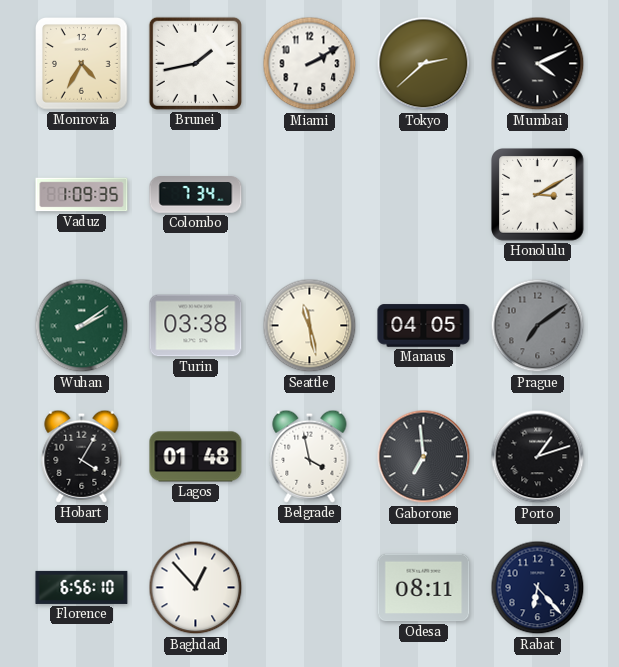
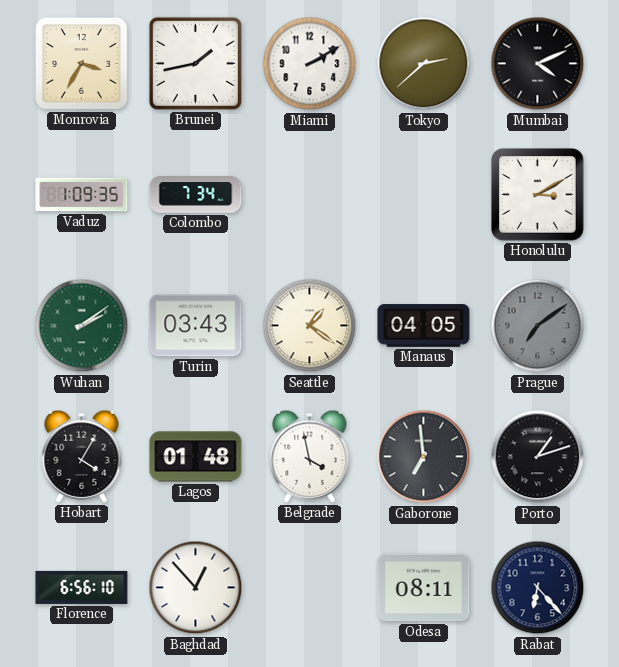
Monrovia: 4:35 -> 3:35
Turin: 03:38 -> 03:43
Seattle: 11:28 -> 1:21
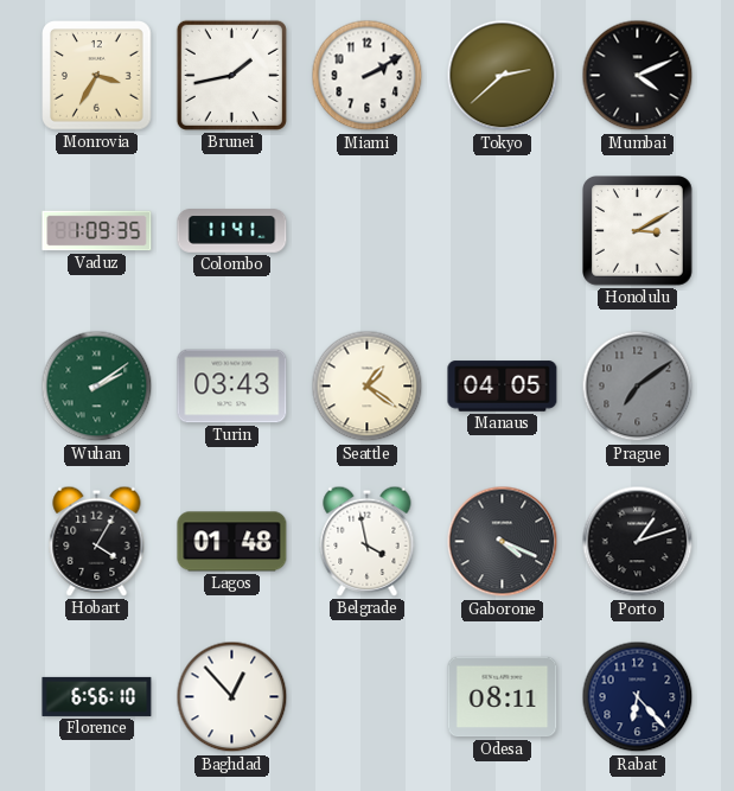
Colombo: 7:34 -> 11:41
Gaborone: 6:59 -> 4:19
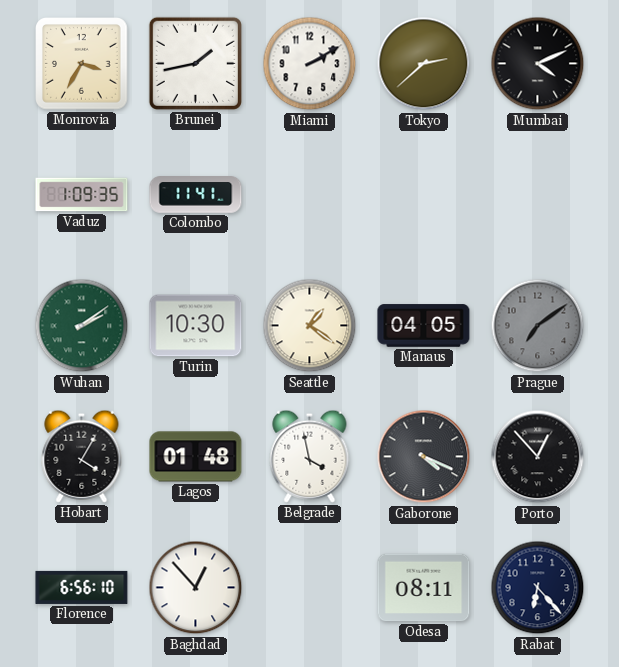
Honolulu: 3:10 -> none
Turin: 03:43 -> 10:30
Porto: 1:12 -> 12:53
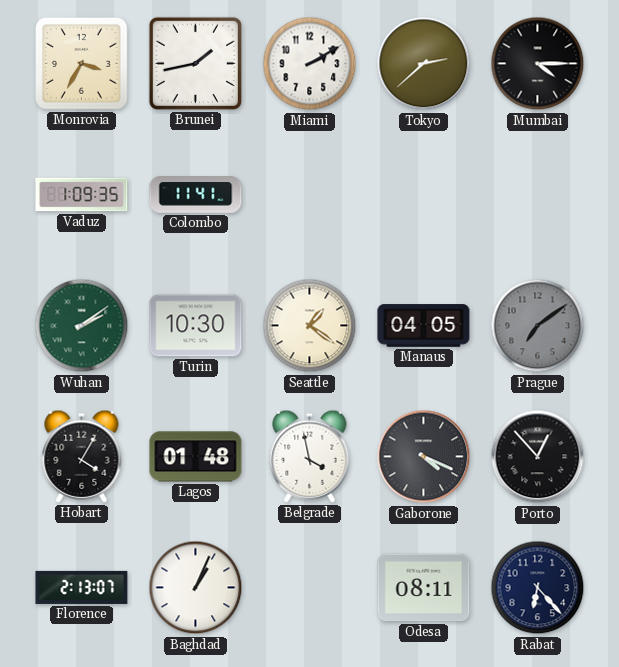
Mumbai: 4:11 -> 4:15
Florence: 6:56 -> 2:13
Baghdad: 12:53 -> 1:04
